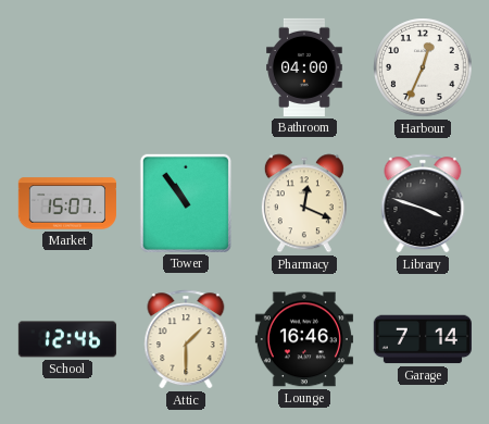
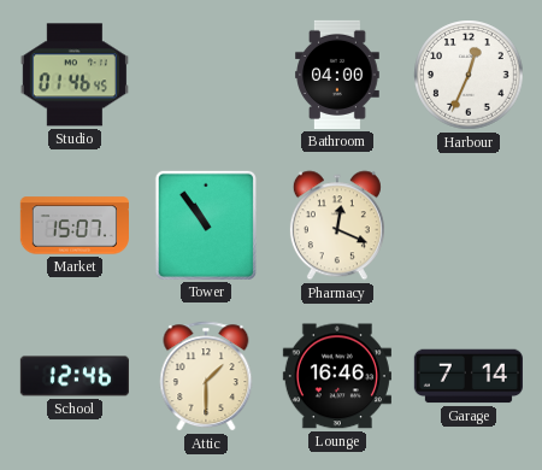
Studio: none -> 01:46
Library: 3:48 -> none
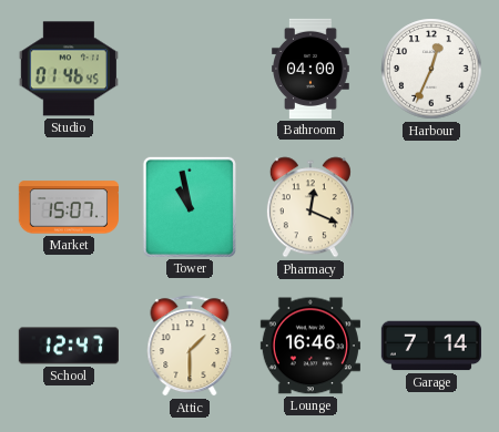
Tower: 10:54 -> 10:58
School: 12:46 -> 12:47
